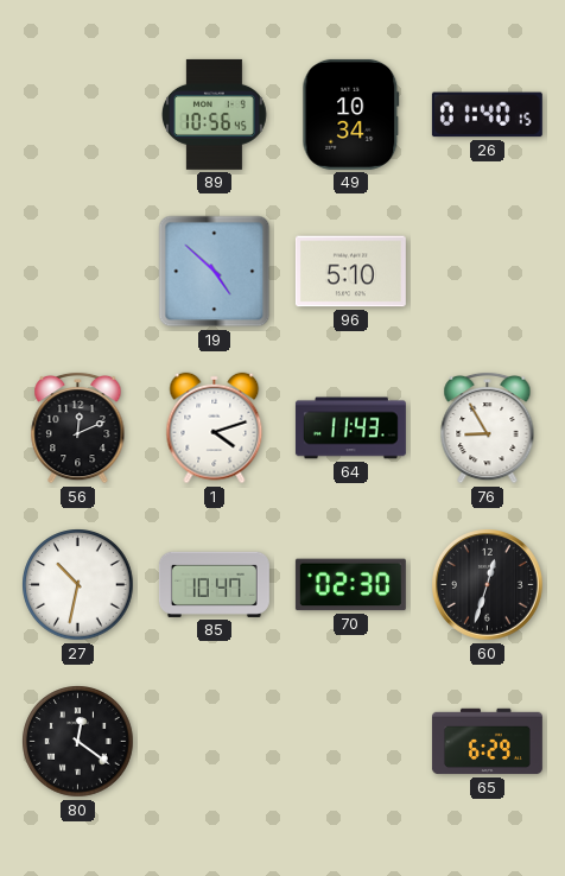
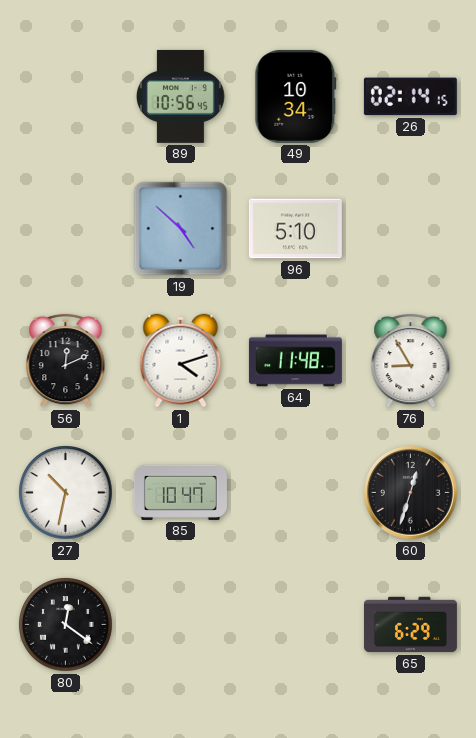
26: 01:40 -> 02:14
64: 11:43 -> 11:48
70: 02:30 -> none
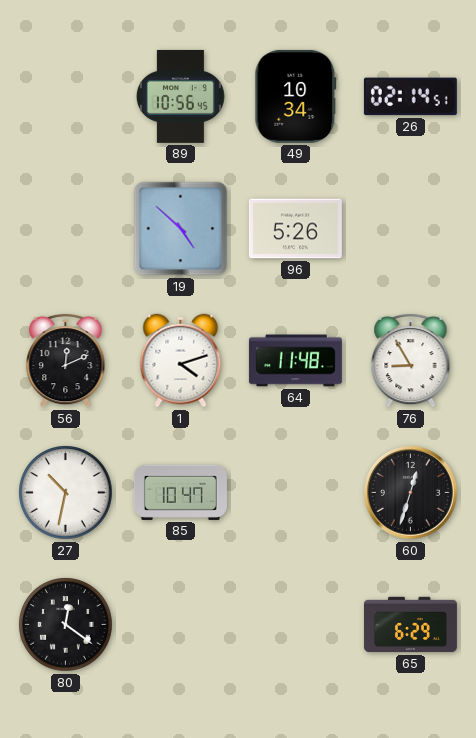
26: 02:14:15 -> 02:14:51
96: 5:10 -> 5:26
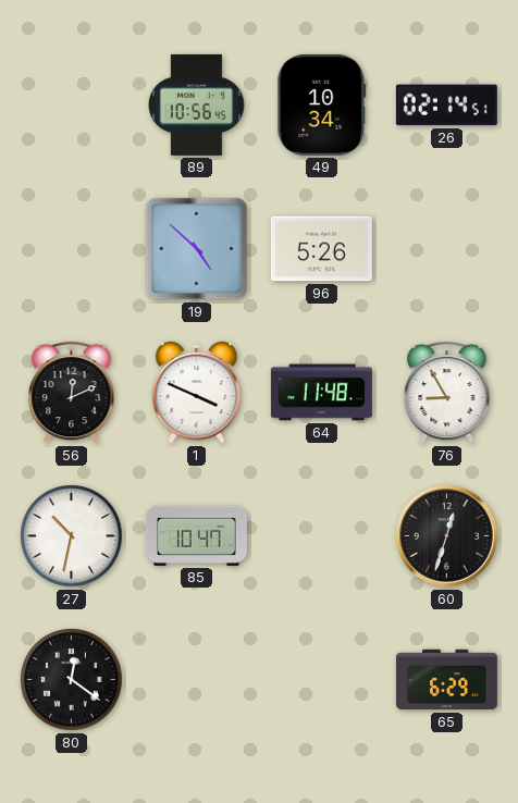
1: 4:12 -> 3:49
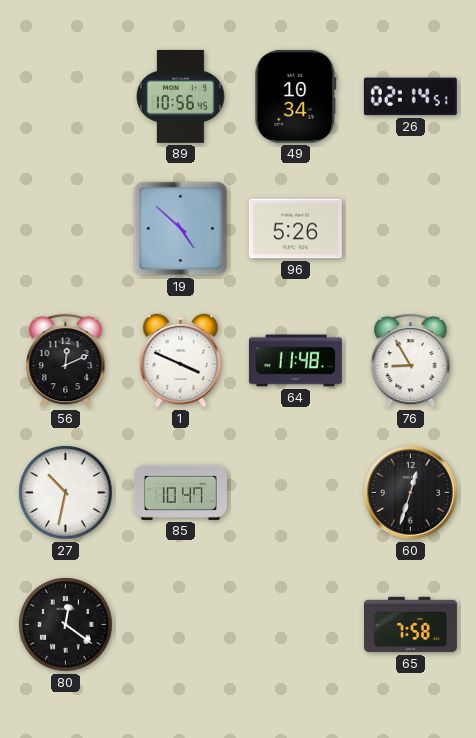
65: 6:29 -> 7:58
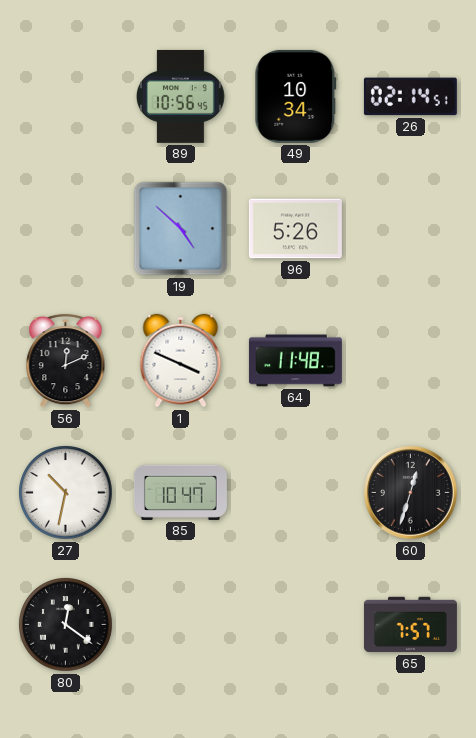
76: 8:55 -> none
65: 7:58 -> 7:57
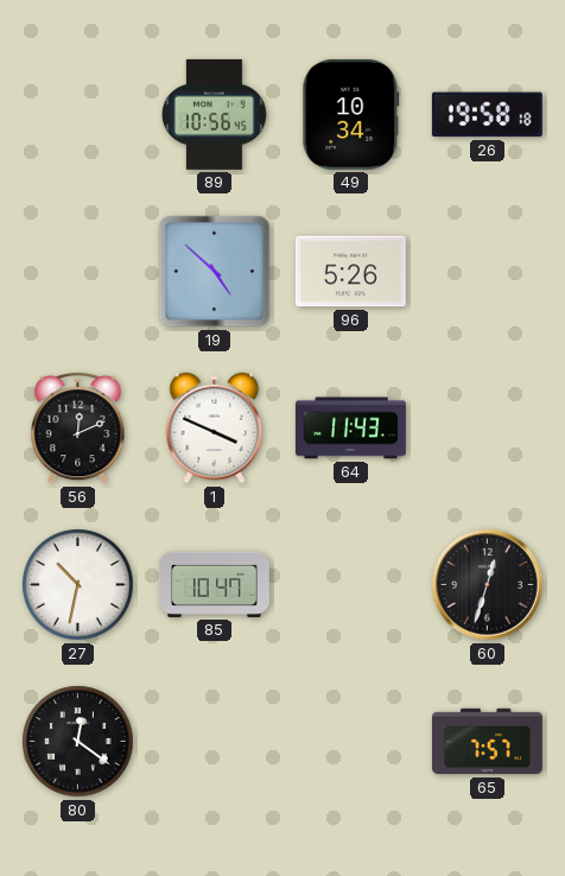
26: 02:14 -> 19:58
64: 11:48 -> 11:43
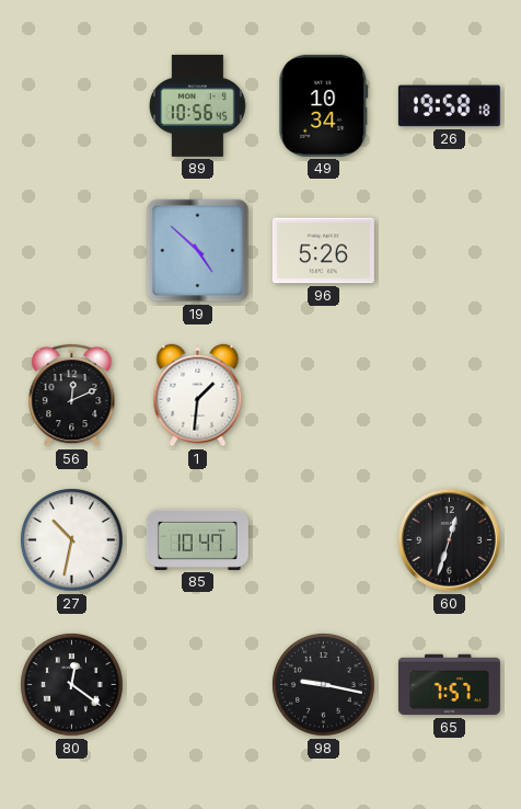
1: 3:49 -> 1:31
64: 11:43 -> none
98: none -> 9:17
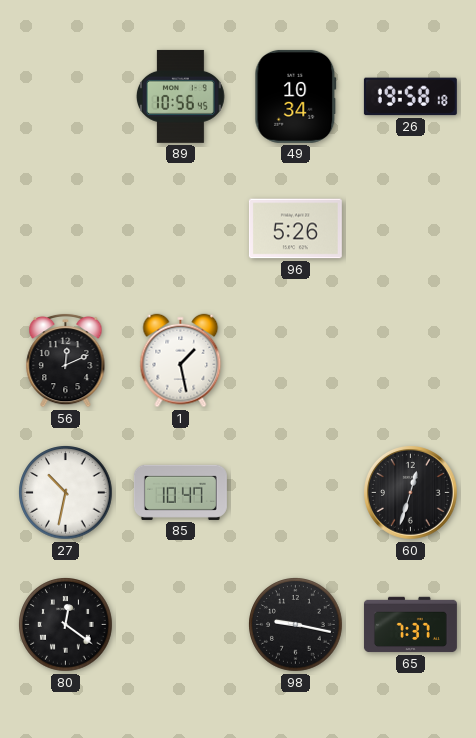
19: 4:52 -> none
1: 1:31 -> 1:28
65: 7:57 -> 7:37
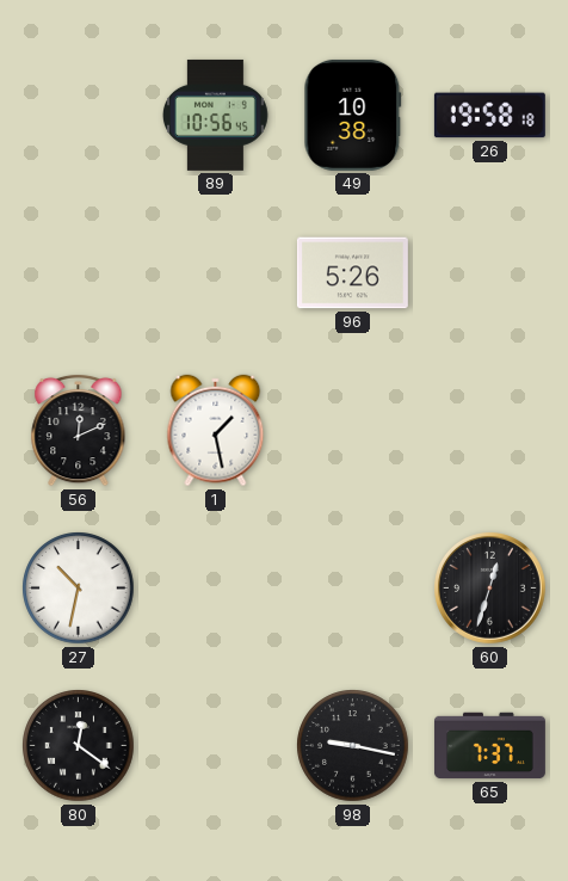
49: 10:34 -> 10:38
85: 10:47 -> none
